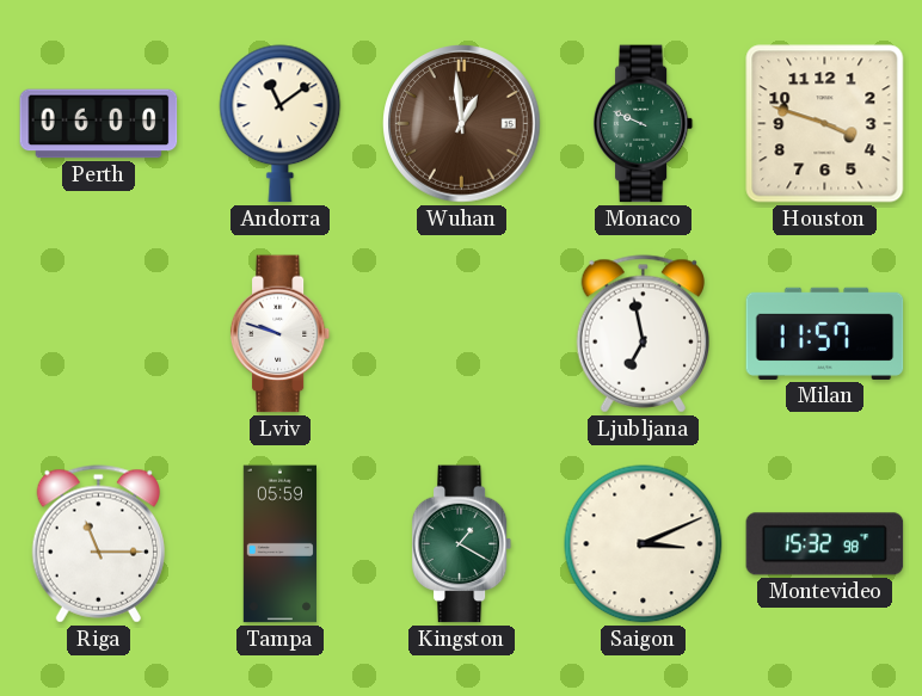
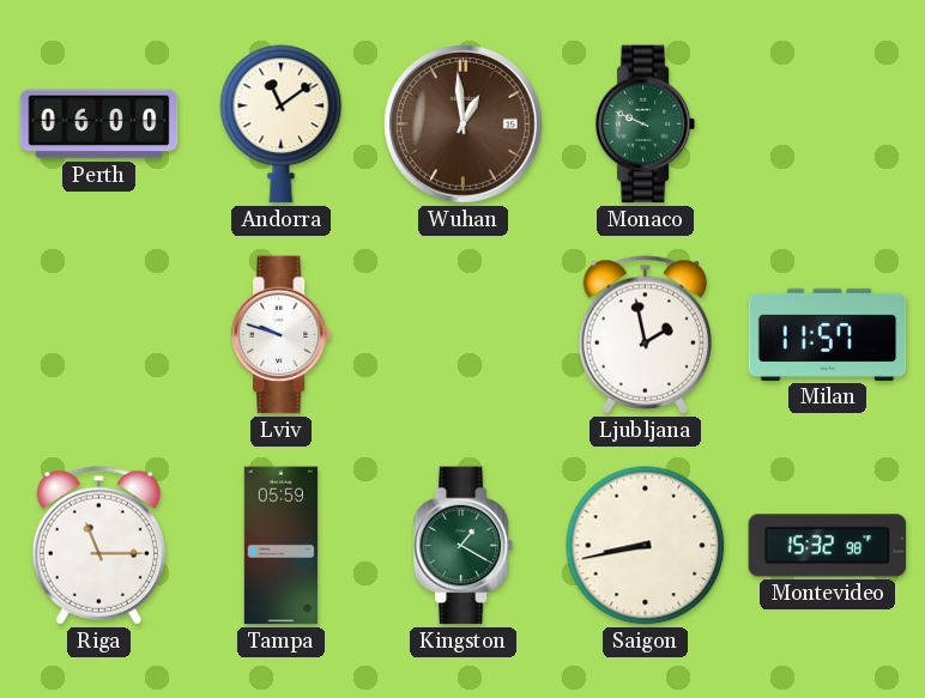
Houston: 3:48 -> none
Ljubljana: 6:58 -> 1:58
Saigon: 3:11 -> 8:43
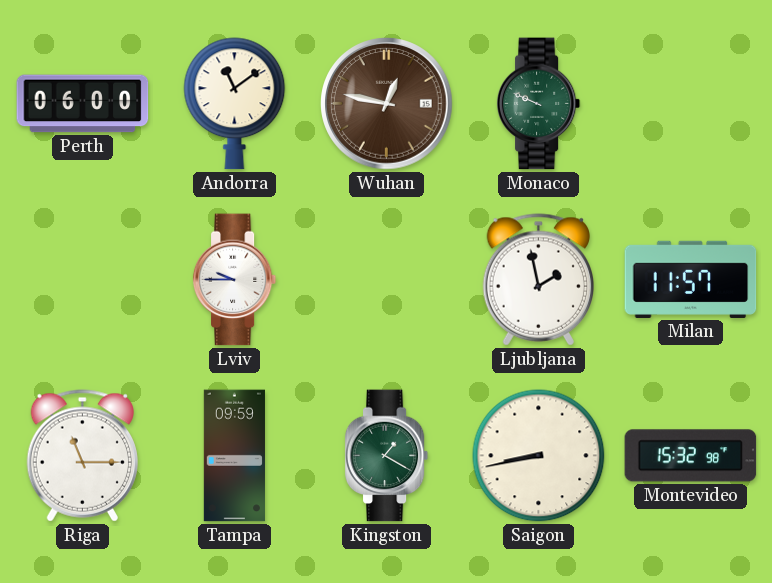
Wuhan: 12:59 -> 12:47
Lviv: 9:48 -> 9:45
Tampa: 05:59 -> 09:59
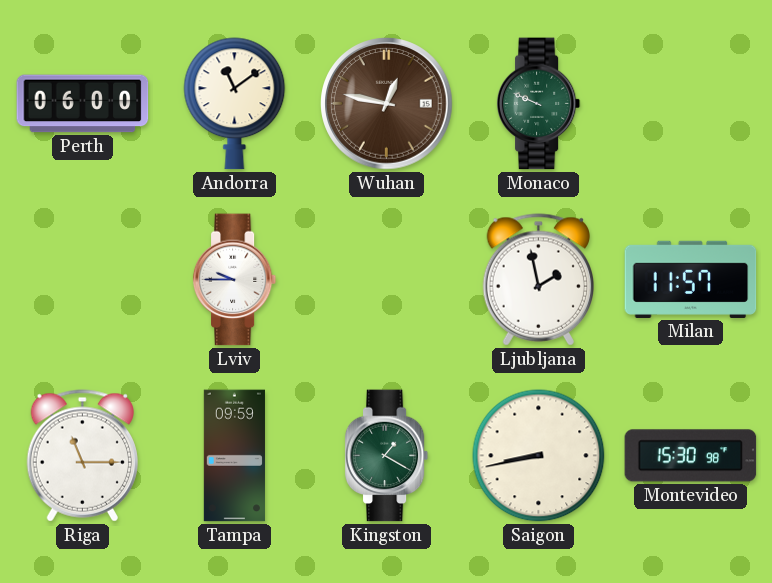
Montevideo: 15:32 -> 15:30
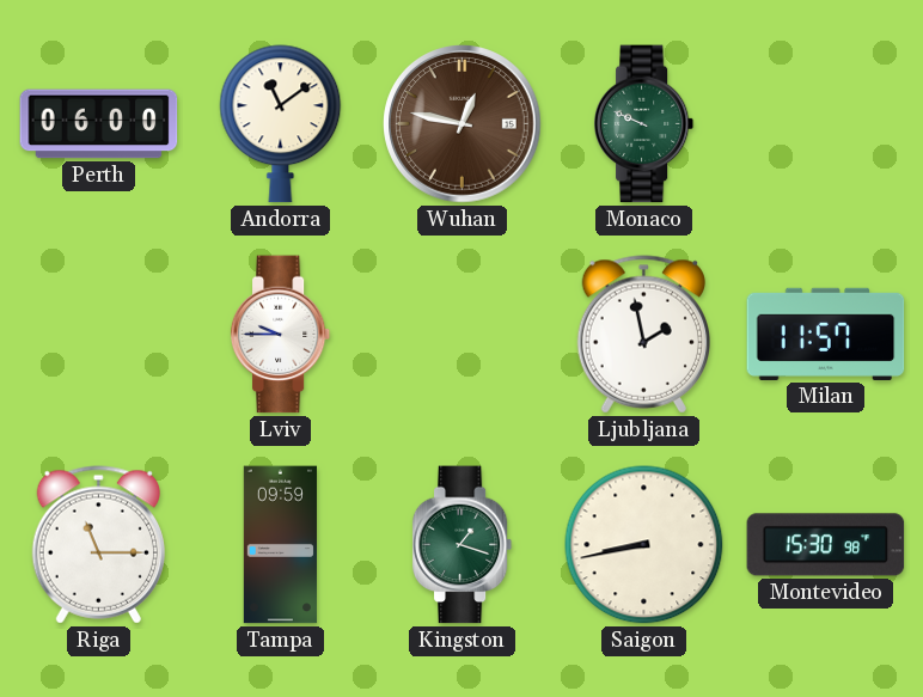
Kingston: 1:20 -> 1:18
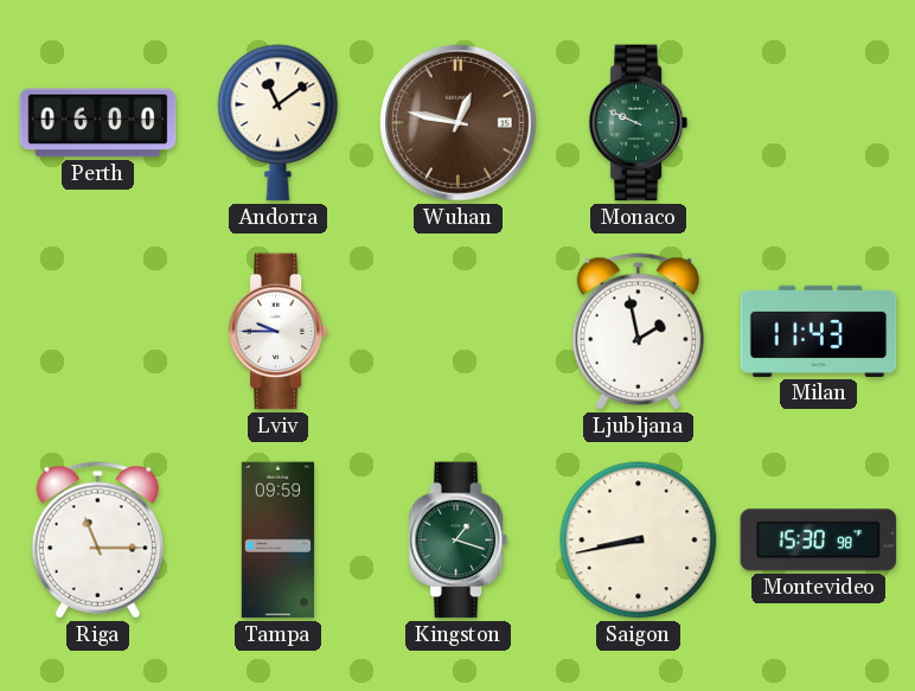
Milan: 11:57 -> 11:43
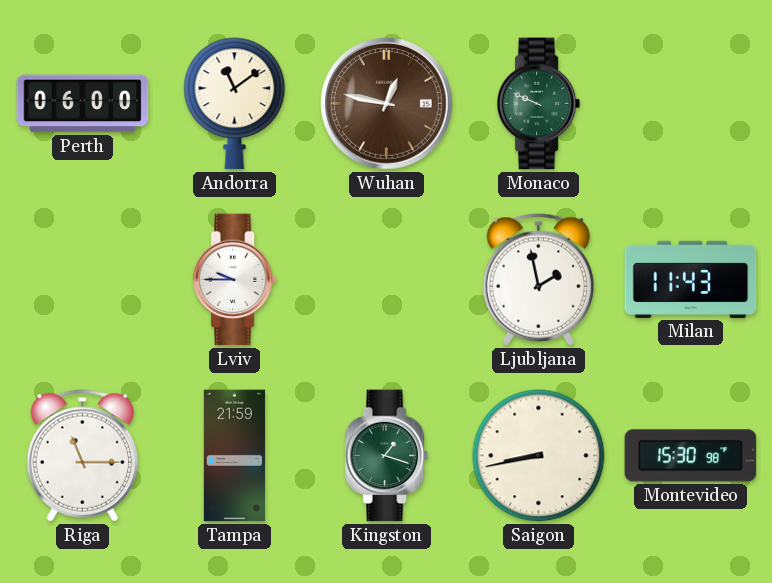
Tampa: 09:59 -> 21:59
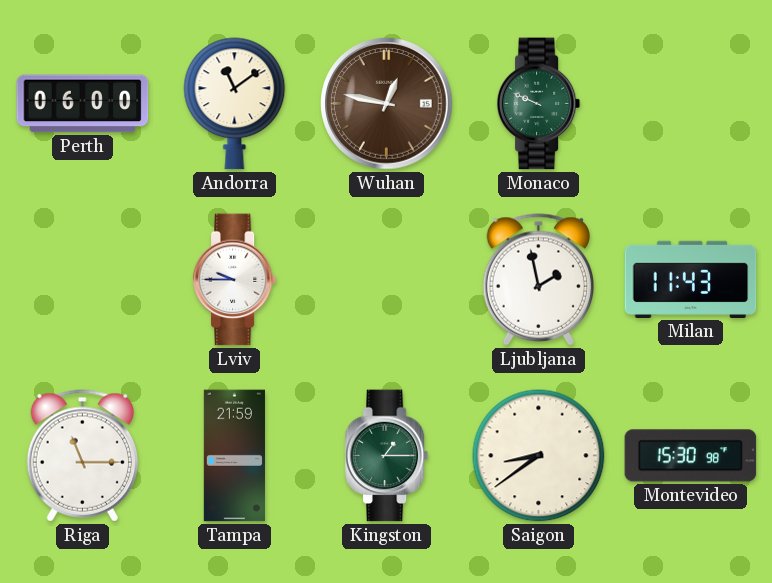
Kingston: 1:18 -> 1:15
Saigon: 8:43 -> 8:39
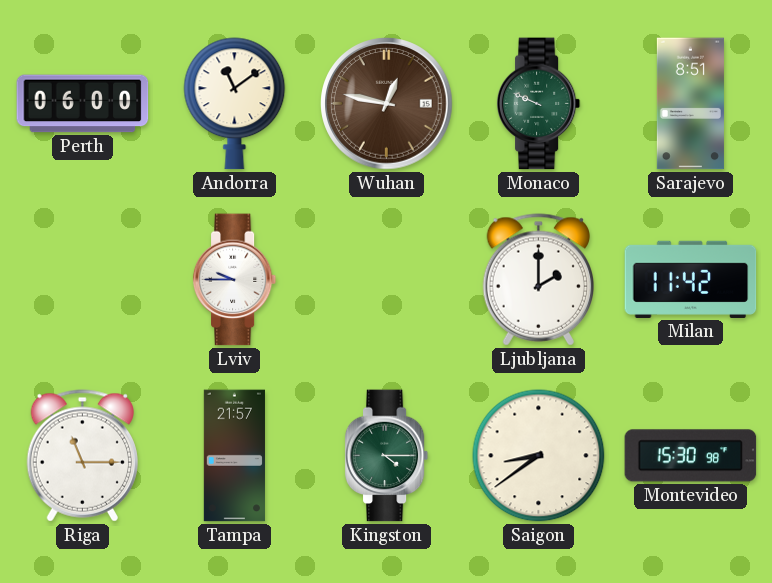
Sarajevo: none -> 8:51
Ljubljana: 1:58 -> 2:00
Milan: 11:43 -> 11:42
Tampa: 21:59 -> 21:57
Kingston: 1:15 -> 4:15
